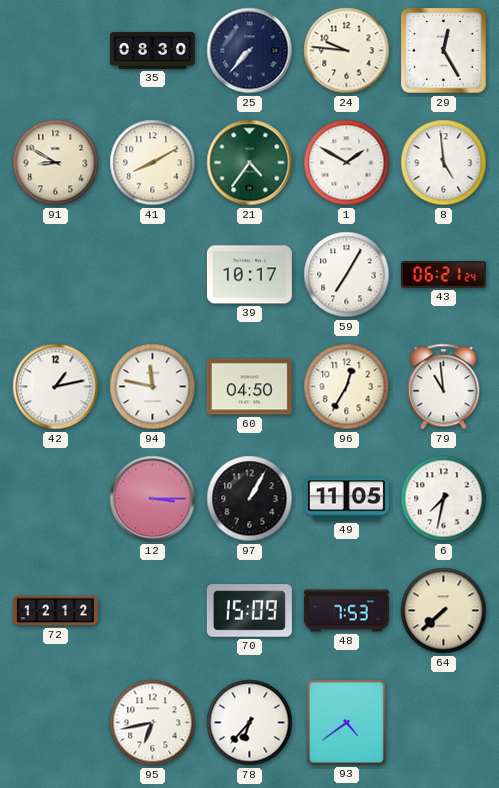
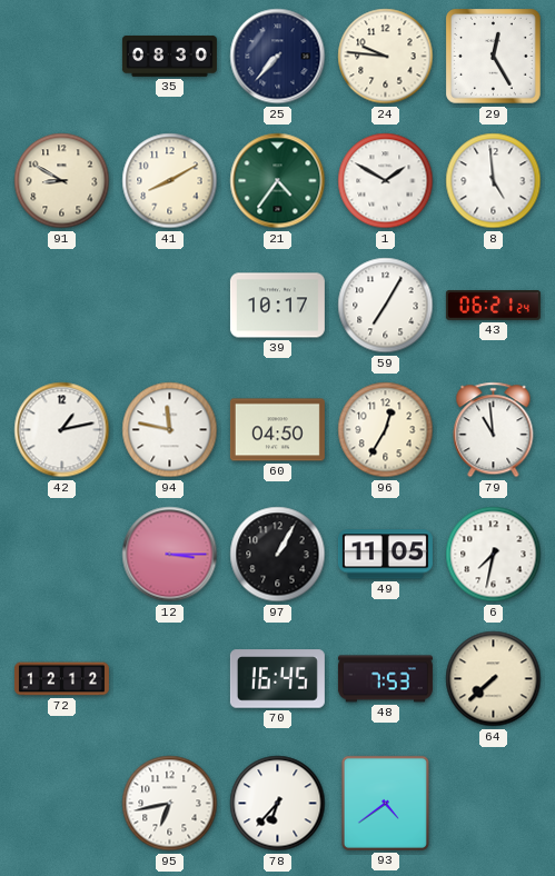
70: 15:09 -> 16:45
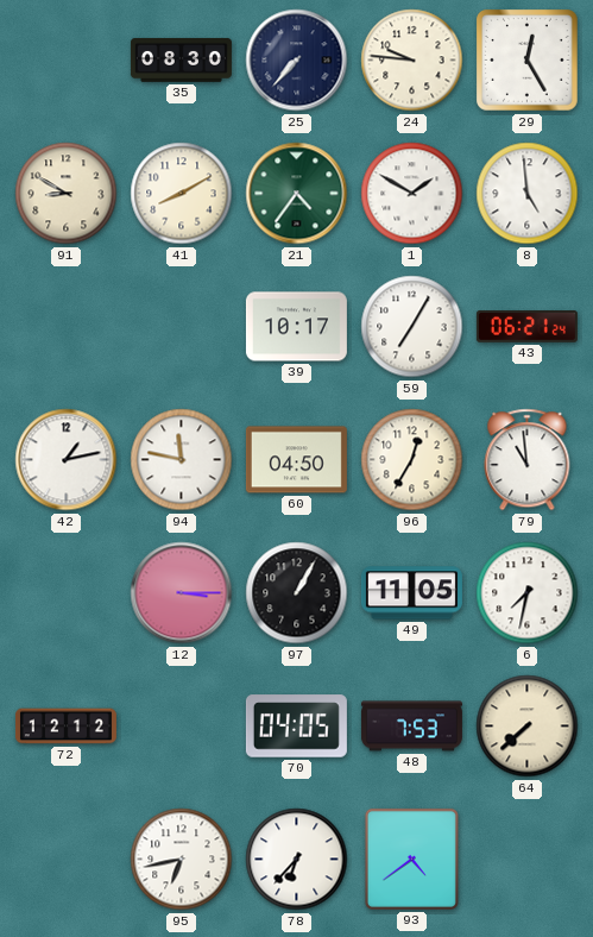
70: 16:45 -> 04:05
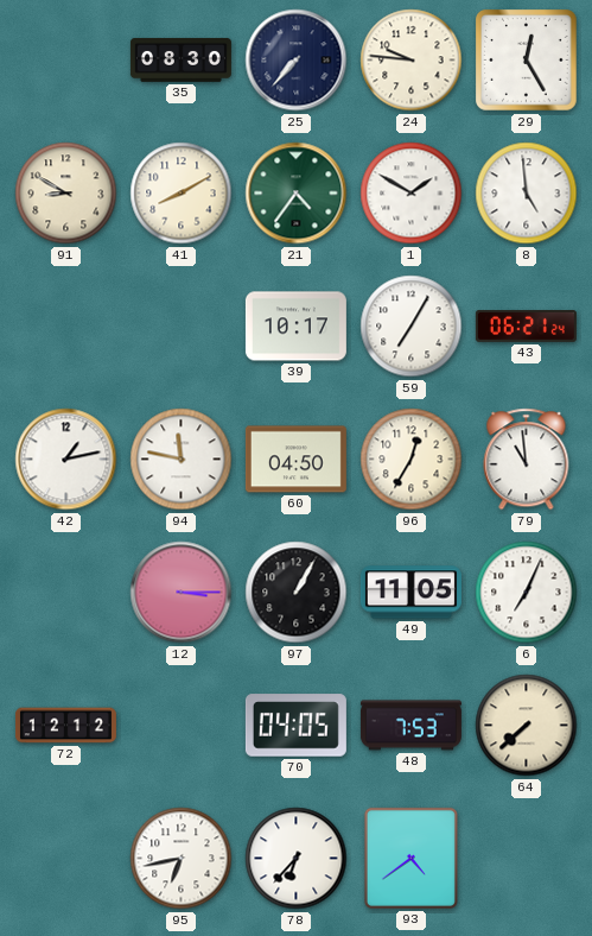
6: 7:32 -> 7:04
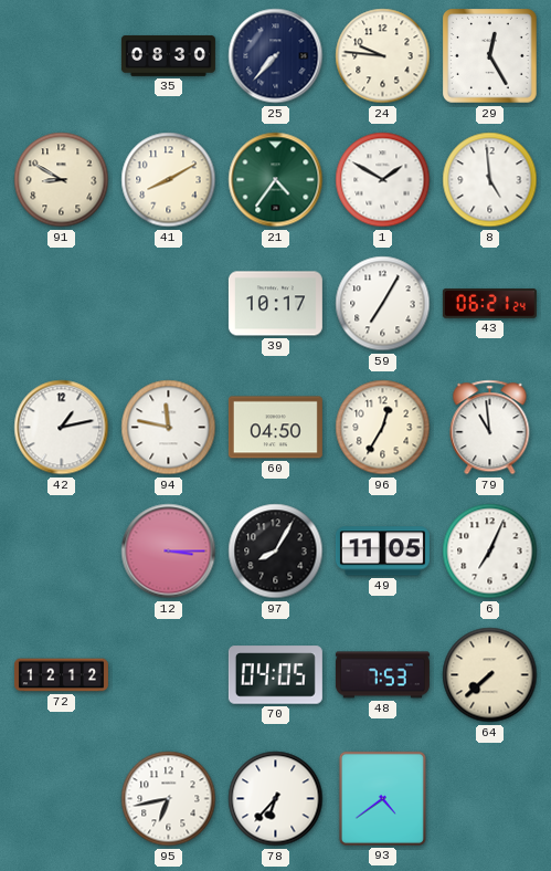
97: 1:05 -> 8:05
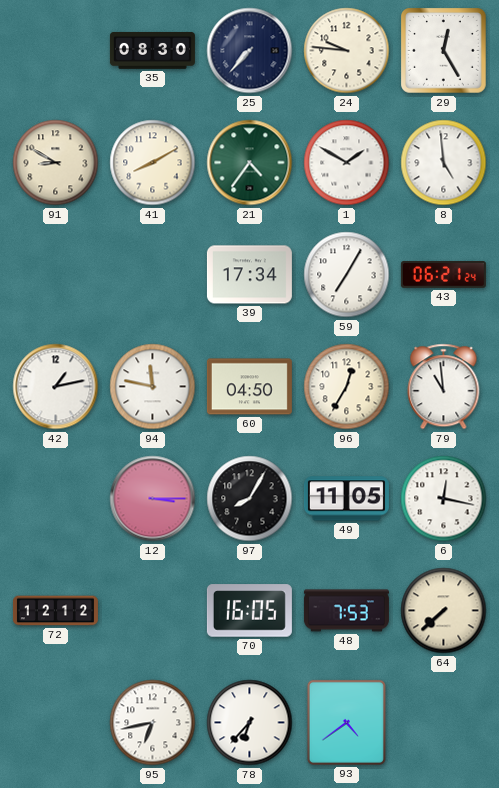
39: 10:17 -> 17:34
6: 7:04 -> 12:17
70: 04:05 -> 16:05
